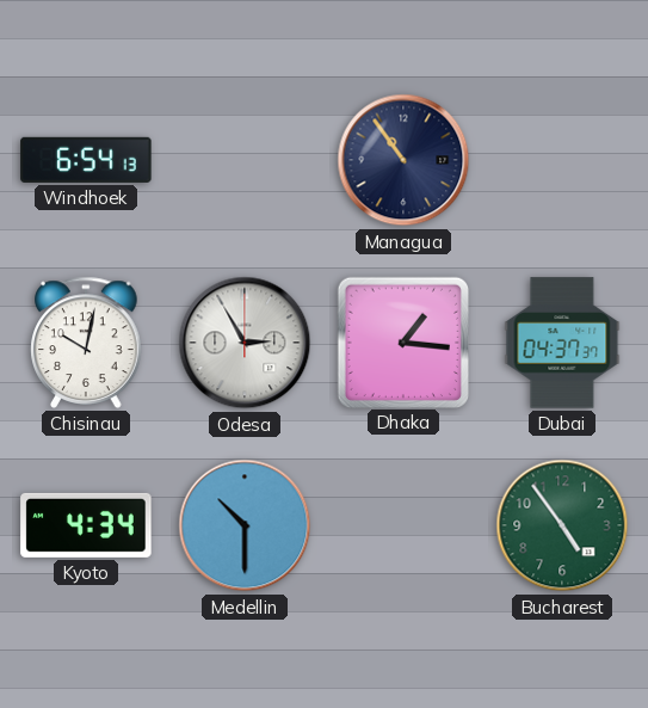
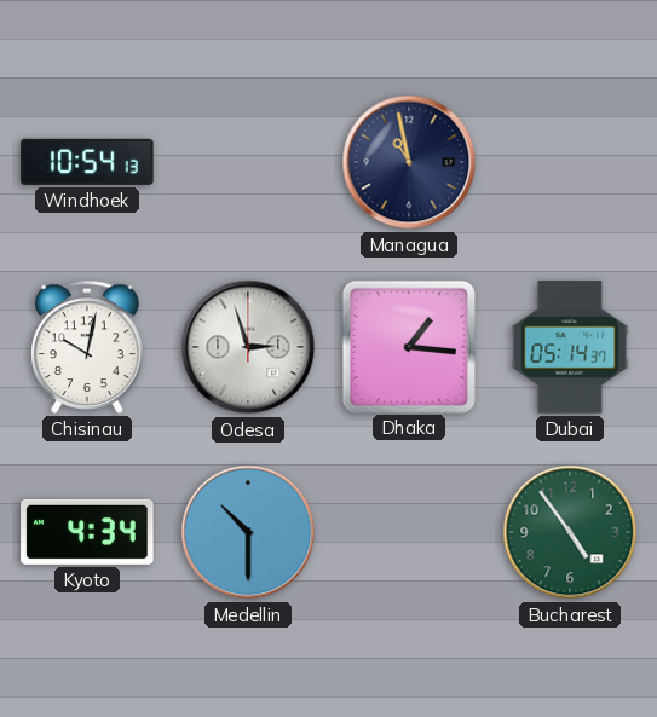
Windhoek: 6:54 -> 10:54
Managua: 10:54 -> 10:58
Odesa: 2:55 -> 2:57
Dubai: 04:37 -> 05:14
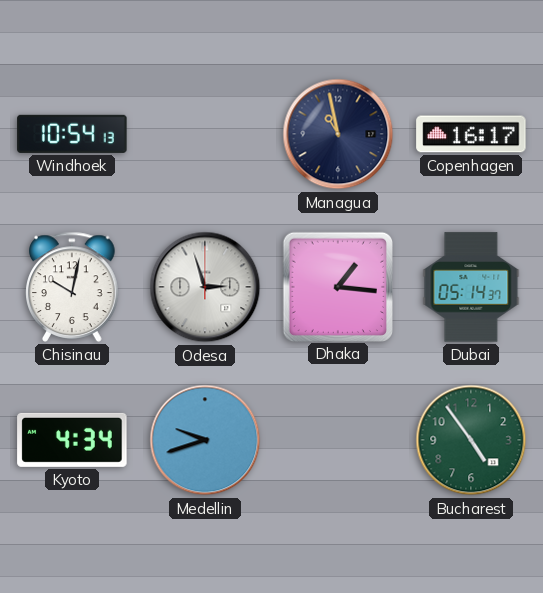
Copenhagen: none -> 16:17
Medellin: 10:30 -> 9:42
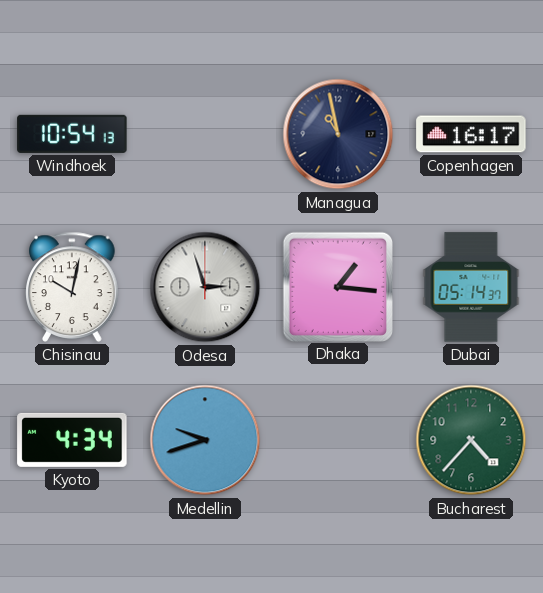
Bucharest: 4:54 -> 4:37
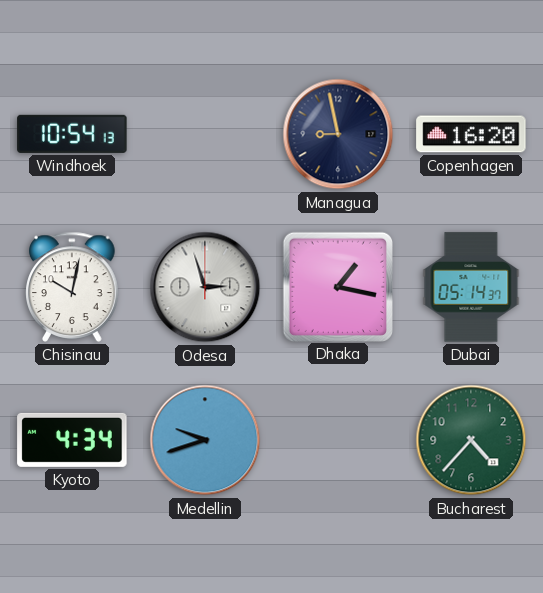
Managua: 10:58 -> 8:58
Copenhagen: 16:17 -> 16:20
Dhaka: 1:16 -> 1:17
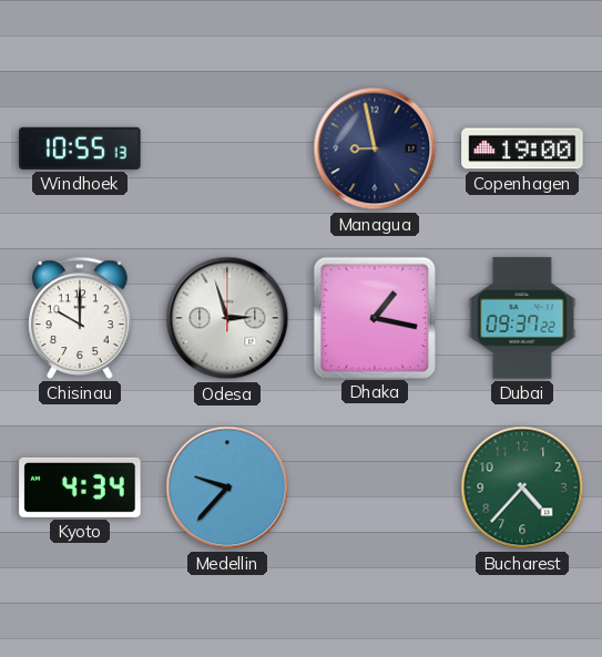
Windhoek: 10:54 -> 10:55
Copenhagen: 16:20 -> 19:00
Chisinau: 10:02 -> 10:00
Dubai: 05:14 -> 09:37
Medellin: 9:42 -> 9:37
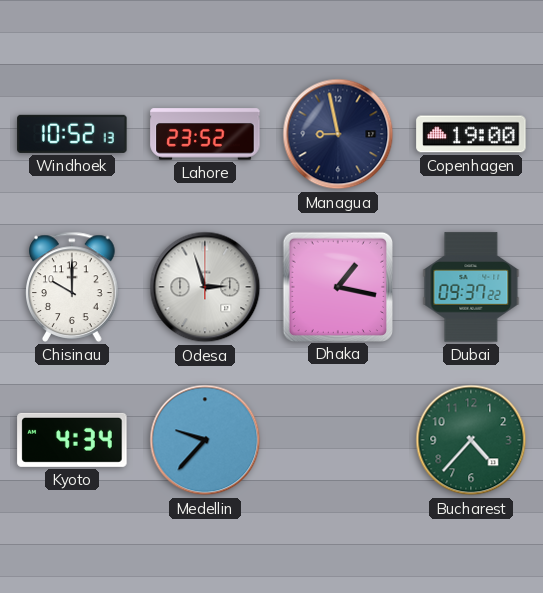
Windhoek: 10:55 -> 10:52
Lahore: none -> 23:52
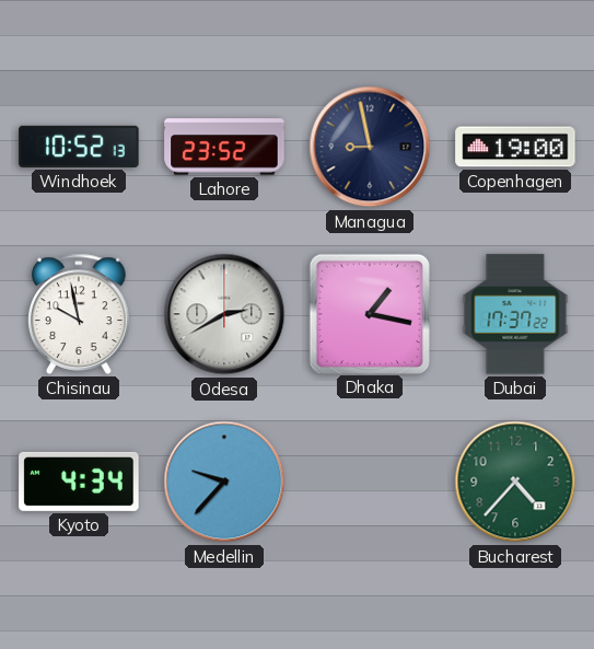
Chisinau: 10:00 -> 9:58
Odesa: 2:57 -> 2:40
Dubai: 09:37 -> 17:37
